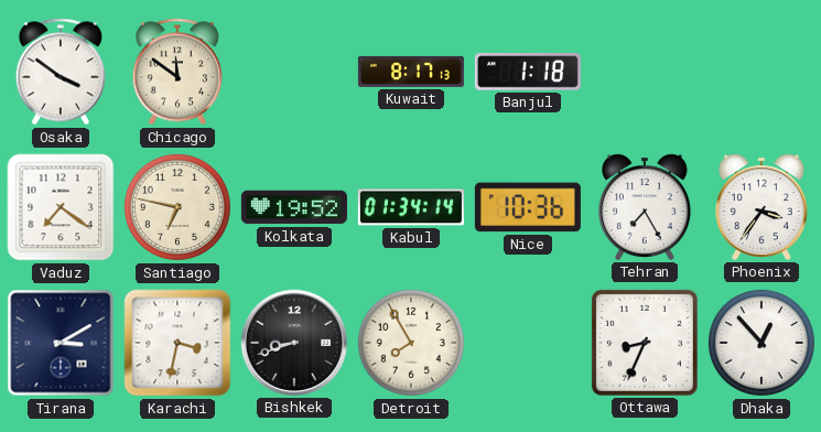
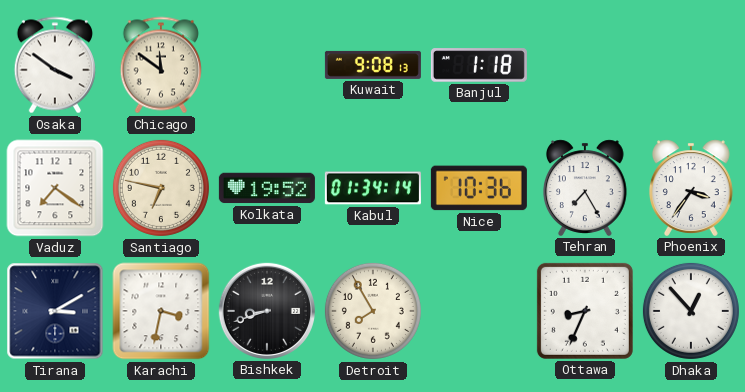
Kuwait: 8:17 -> 9:08
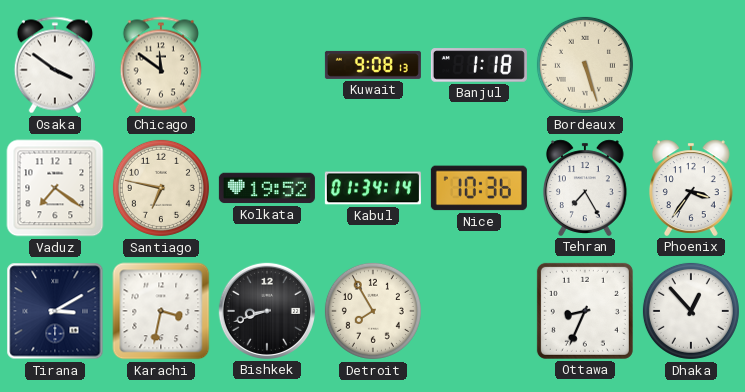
Bordeaux: none -> 5:27
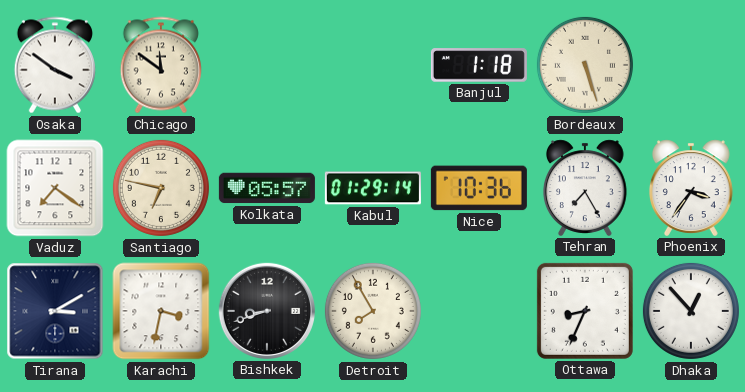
Kuwait: 9:08 -> none
Kolkata: 19:52 -> 05:57
Kabul: 01:34 -> 01:29
